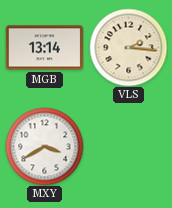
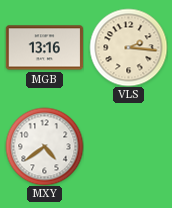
MGB: 13:14 -> 13:16
MXY: 3:40 -> 4:39
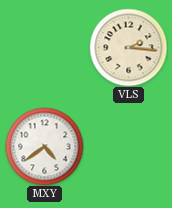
MGB: 13:16 -> none
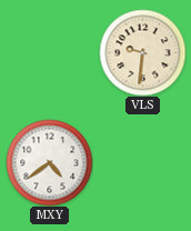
VLS: 2:16 -> 9:31
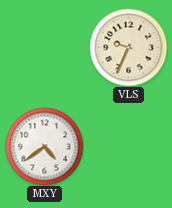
VLS: 9:31 -> 9:34
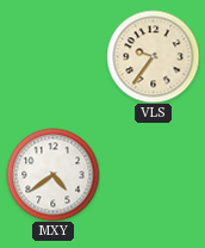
VLS: 9:34 -> 9:36
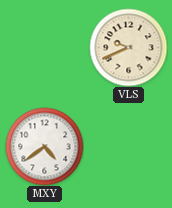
VLS: 9:36 -> 9:41
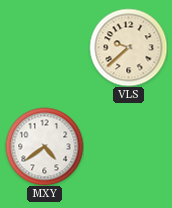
VLS: 9:41 -> 9:38
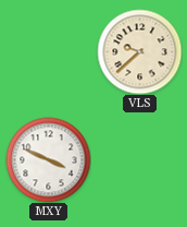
MXY: 4:39 -> 3:49
